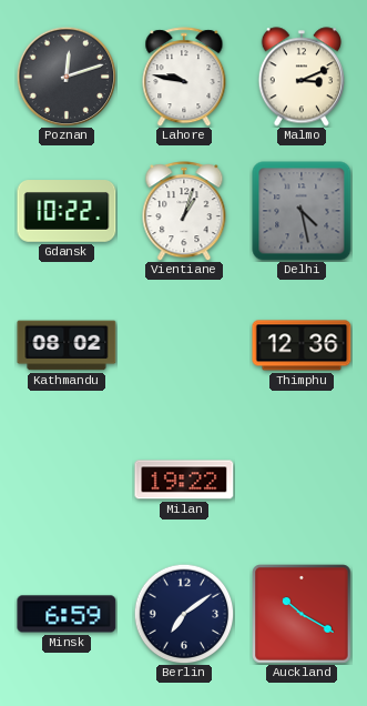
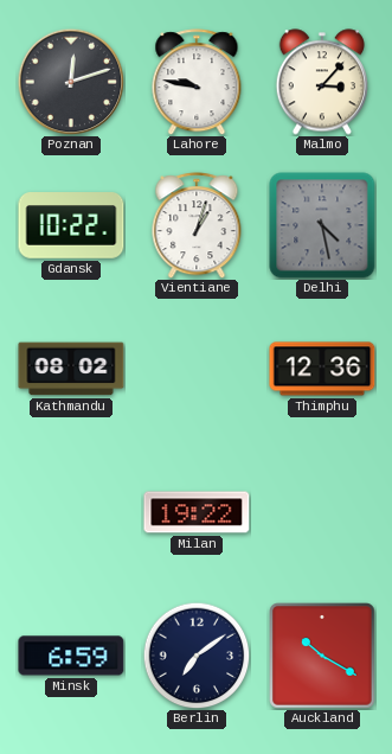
Malmo: 3:11 -> 3:07
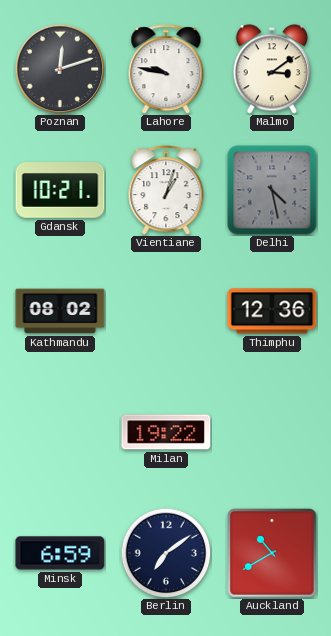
Malmo: 3:07 -> 3:09
Gdansk: 10:22 -> 10:21
Auckland: 10:20 -> 10:40
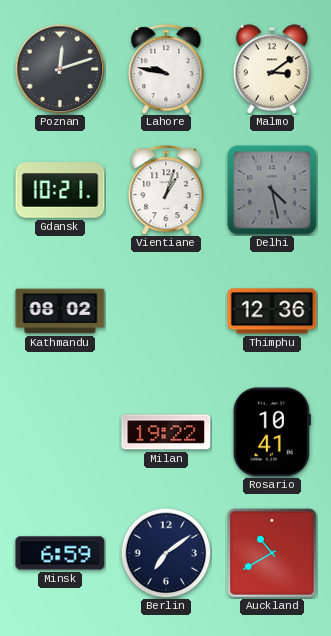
Rosario: none -> 10:41
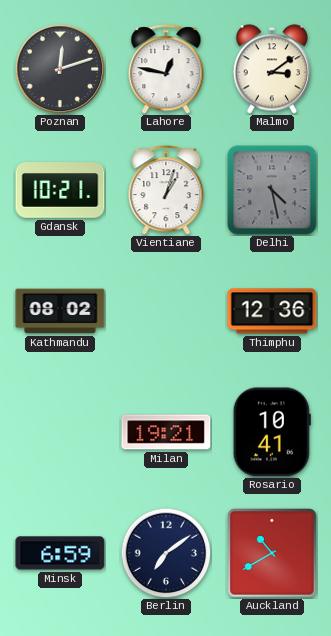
Lahore: 9:47 -> 12:47
Milan: 19:22 -> 19:21
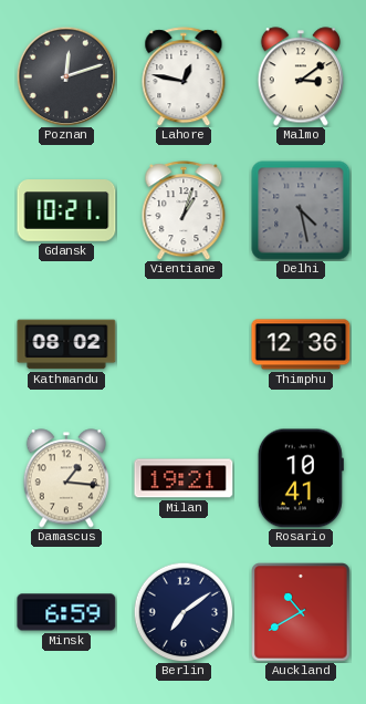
Damascus: none -> 1:16
